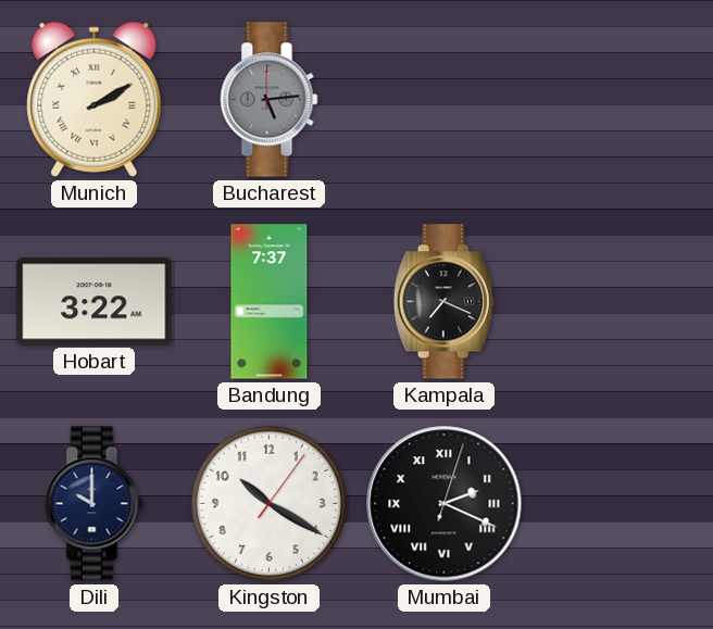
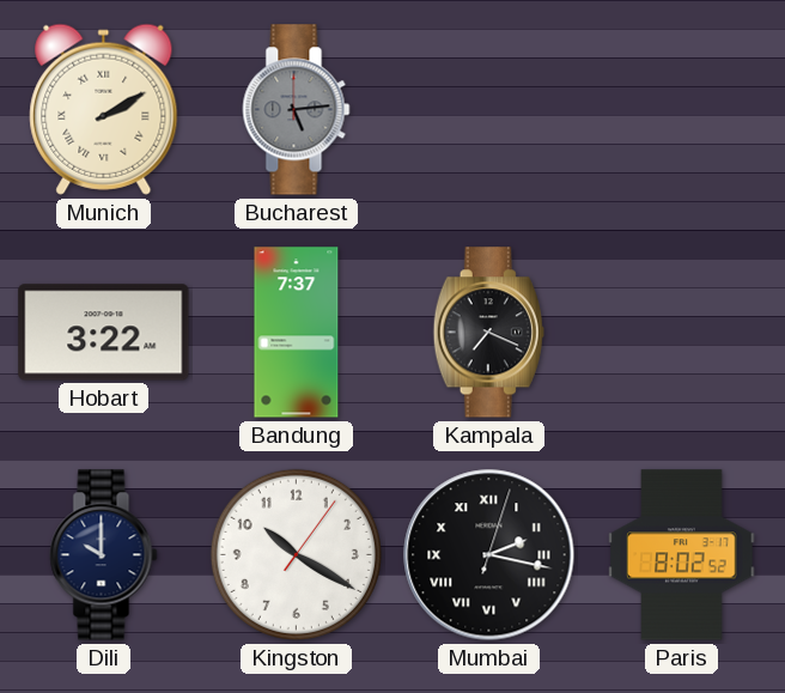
Mumbai: 2:19 -> 2:17
Paris: none -> 8:02
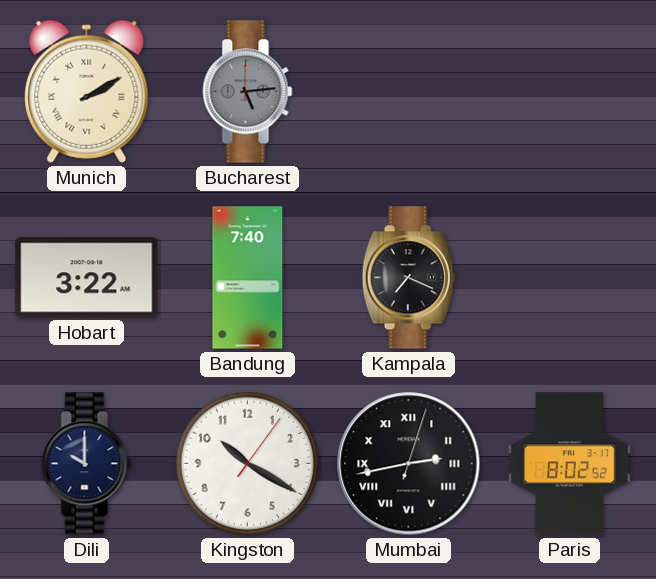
Bandung: 7:37 -> 7:40
Mumbai: 2:17 -> 2:43
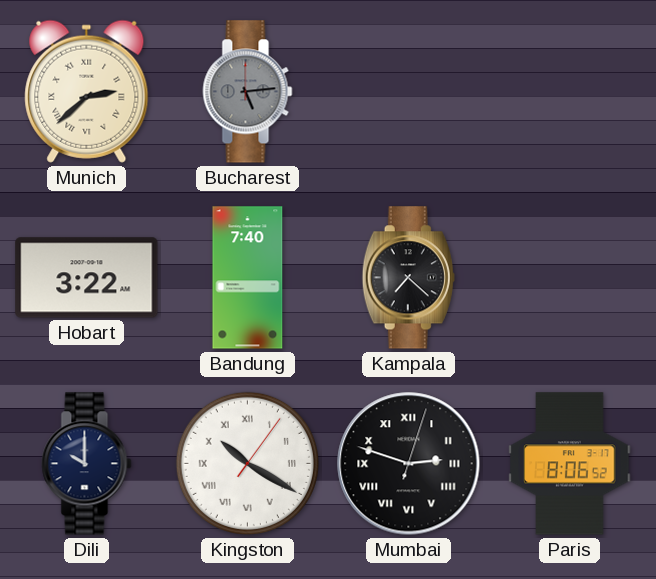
Munich: 2:10 -> 2:38
Kampala: 7:19 -> 7:22
Kingston numerals: Arabic -> Roman
Mumbai: 2:43 -> 2:48
Paris: 8:02 -> 8:06
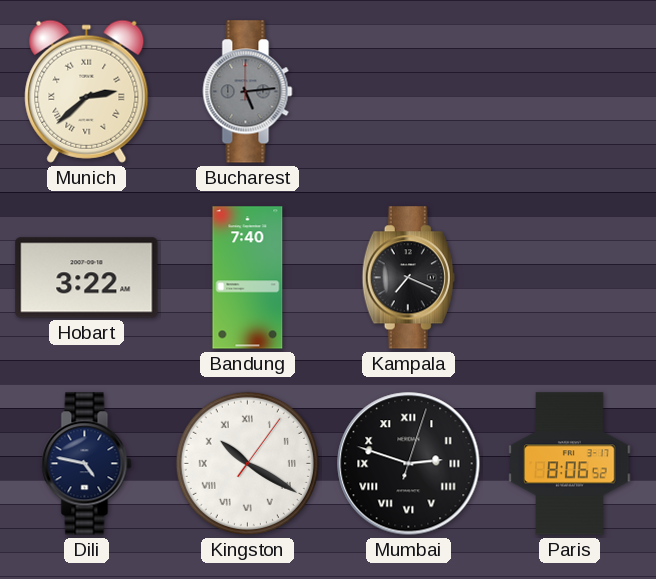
Kampala: 7:22 -> 7:19
Dili: 10:00 -> 4:47
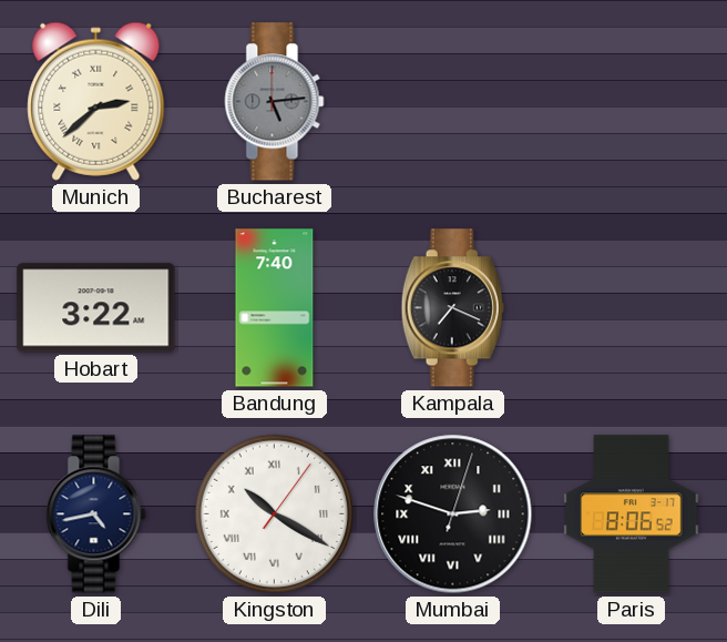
Dili: 4:47 -> 4:43
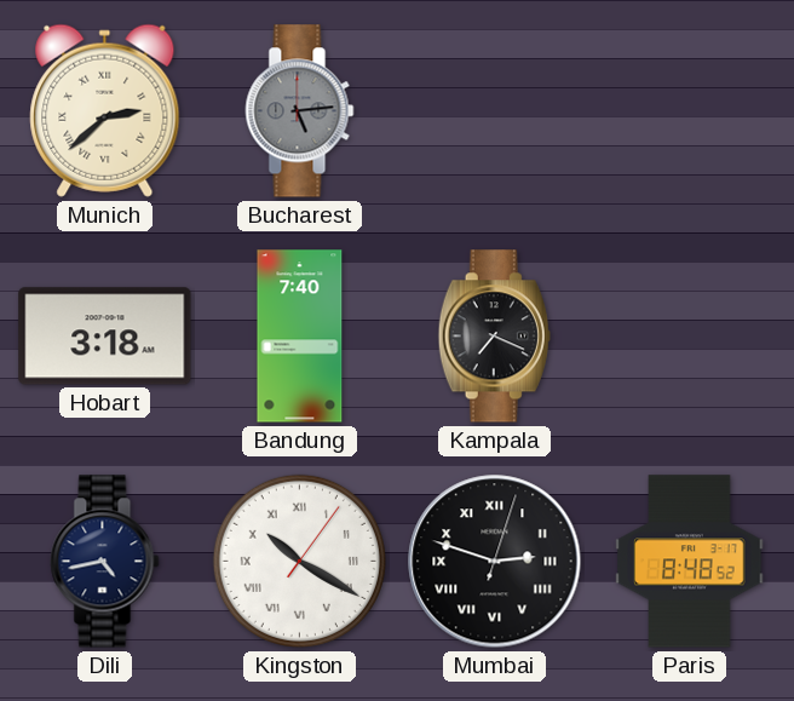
Hobart: 3:22 -> 3:18
Paris: 8:06 -> 8:48
